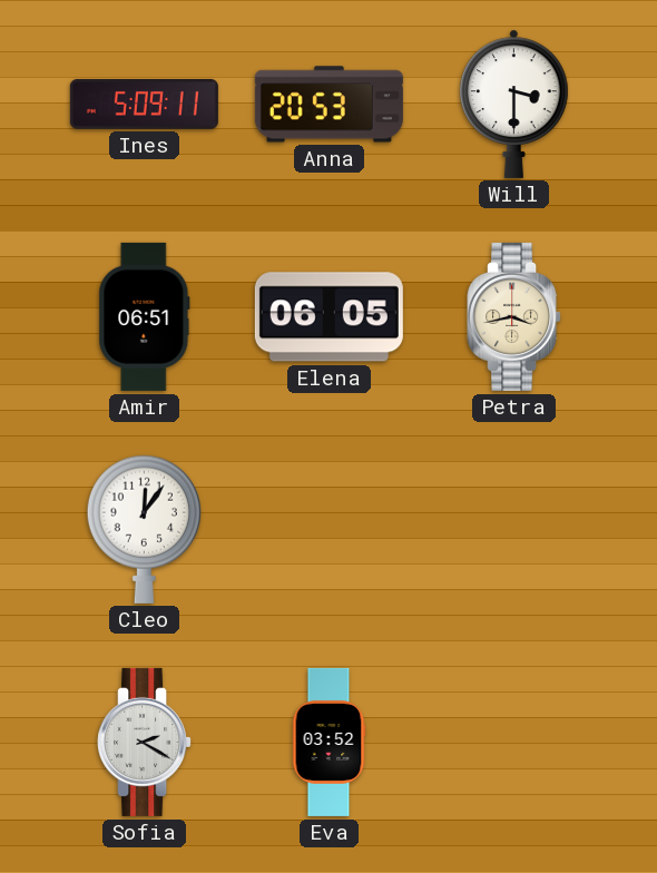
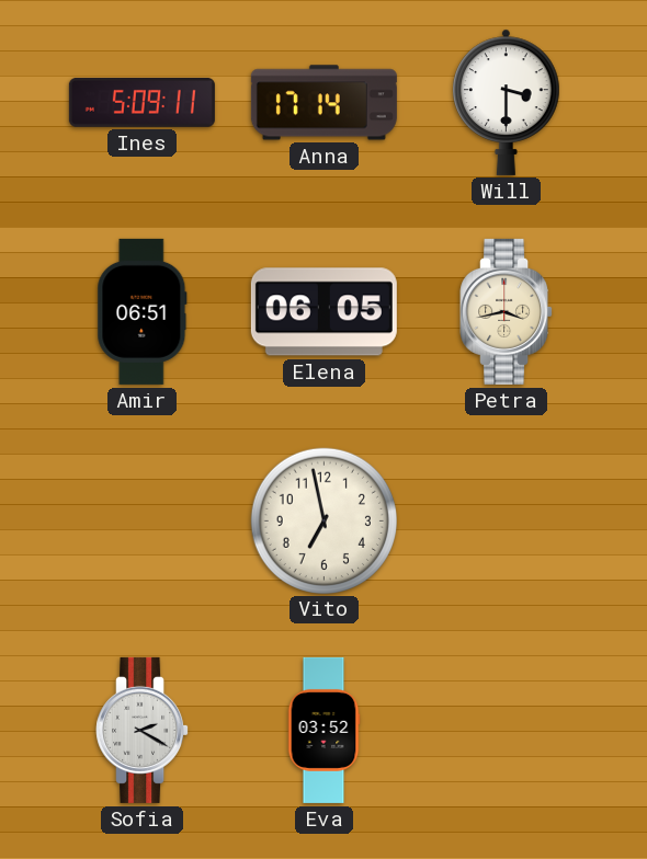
Anna: 20:53 -> 17:14
Cleo: 12:06 -> none
Vito: none -> 6:58
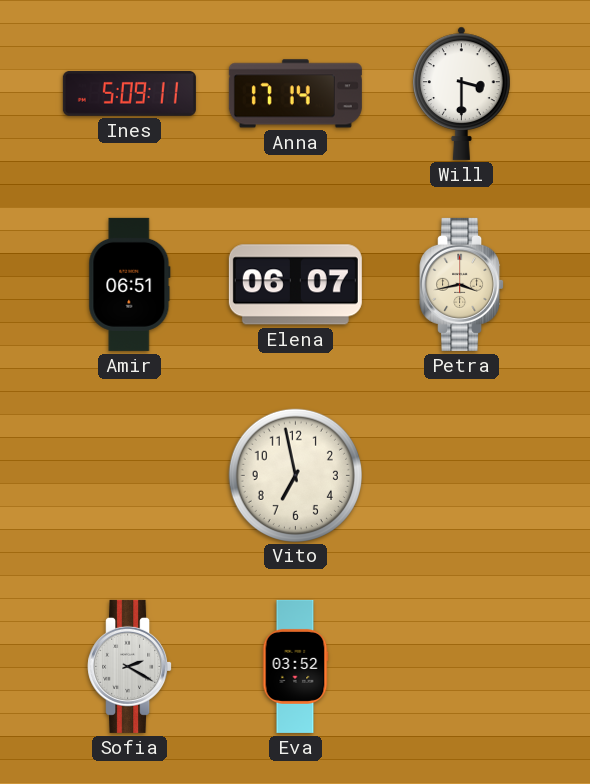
Elena: 06:05 -> 06:07
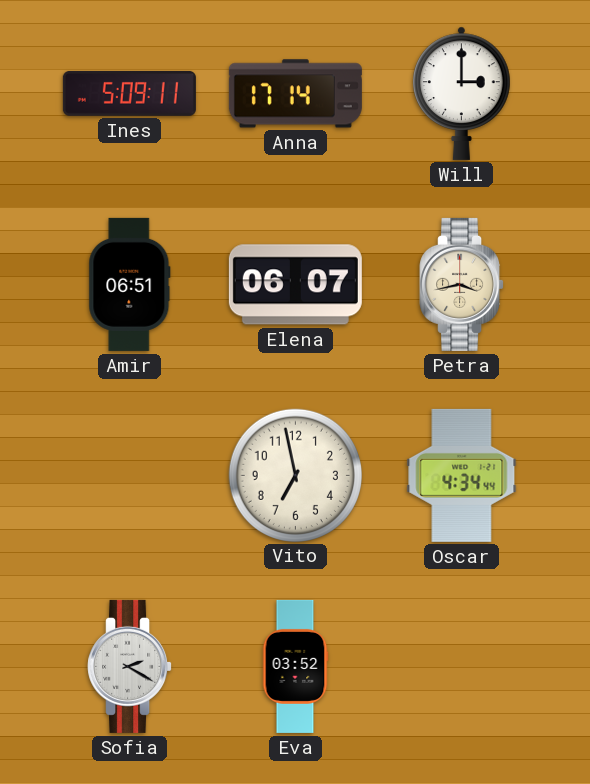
Will: 3:30 -> 3:00
Oscar: none -> 4:34
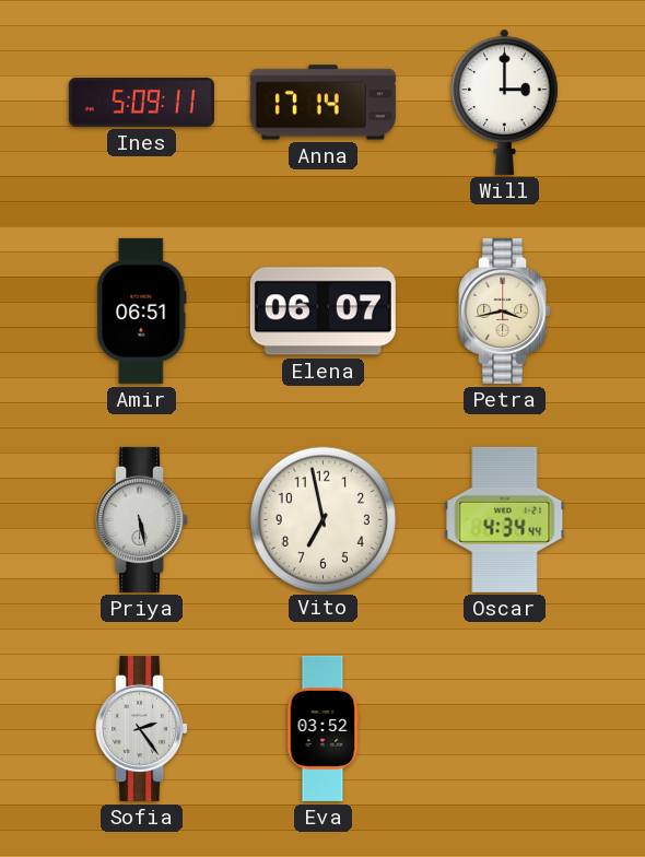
Priya: none -> 5:28
Sofia: 2:20 -> 2:24
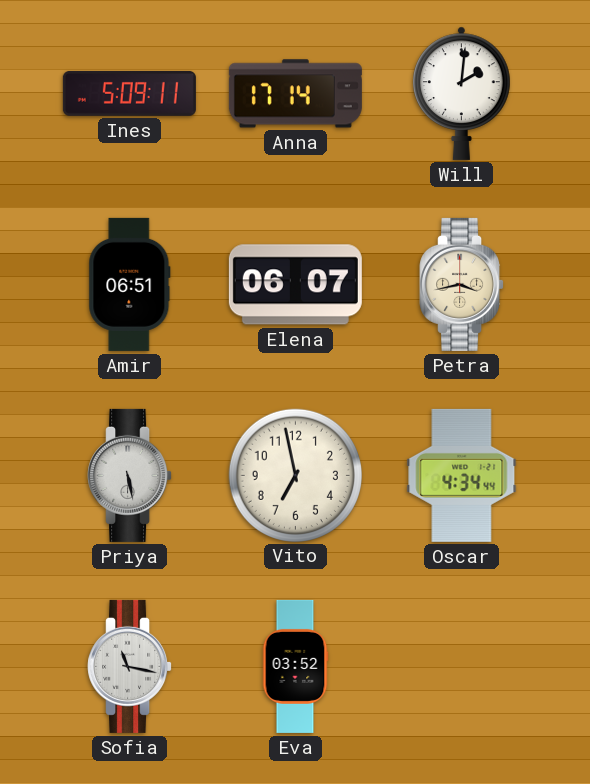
Will: 3:00 -> 2:01
Sofia: 2:24 -> 11:17
